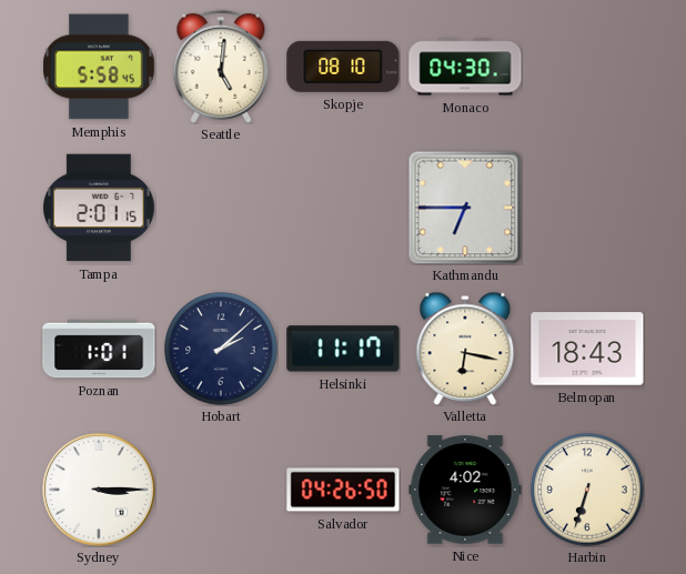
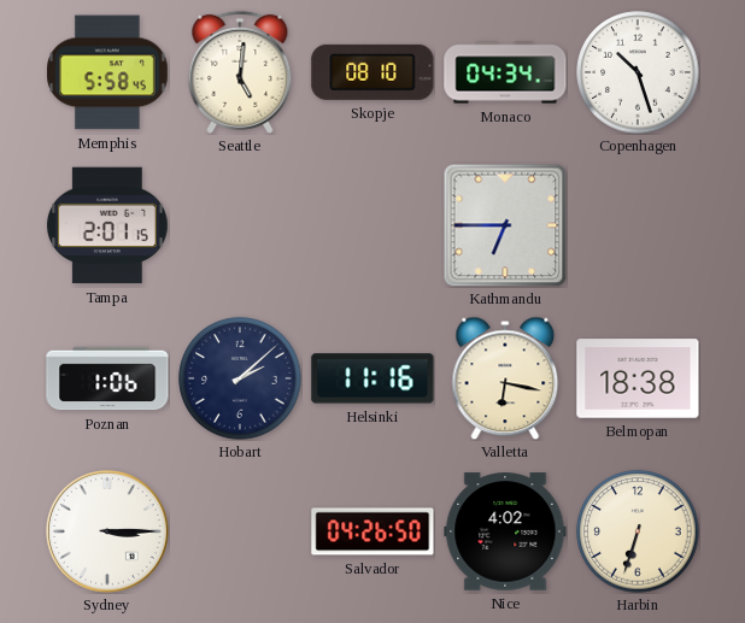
Monaco: 04:30 -> 04:34
Copenhagen: none -> 10:27
Poznan: 1:01 -> 1:06
Helsinki: 11:17 -> 11:16
Belmopan: 18:43 -> 18:38
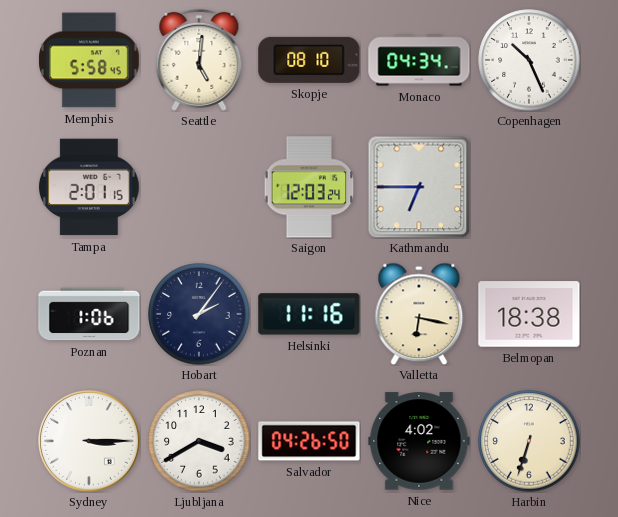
Copenhagen: 10:27 -> 10:26
Saigon: none -> 12:03
Hobart: 2:08 -> 2:06
Ljubljana: none -> 3:40
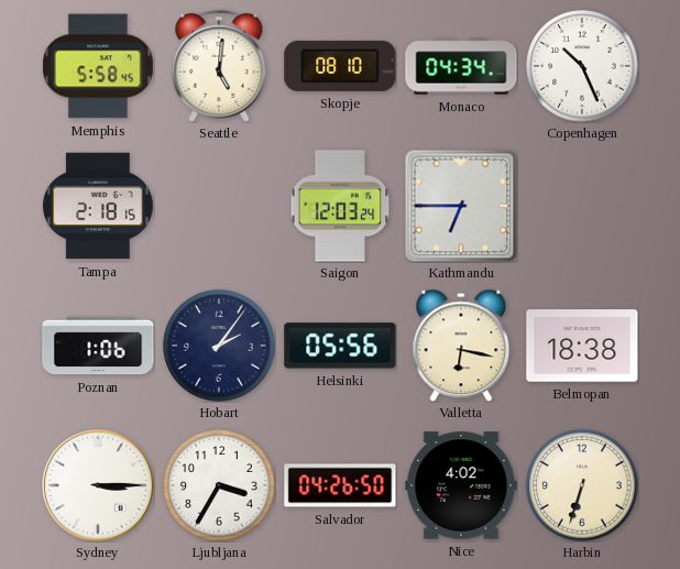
Tampa: 2:01 -> 2:18
Helsinki: 11:16 -> 05:56
Ljubljana: 3:40 -> 3:35
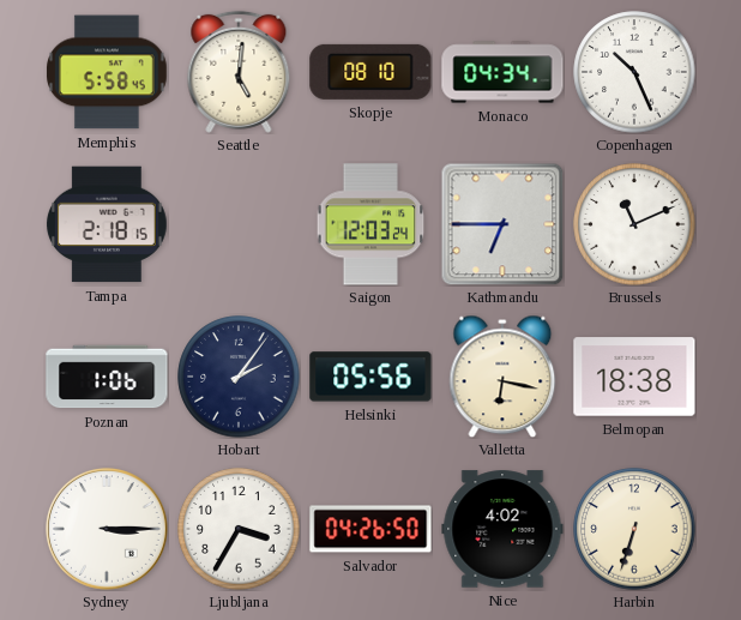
Brussels: none -> 11:11
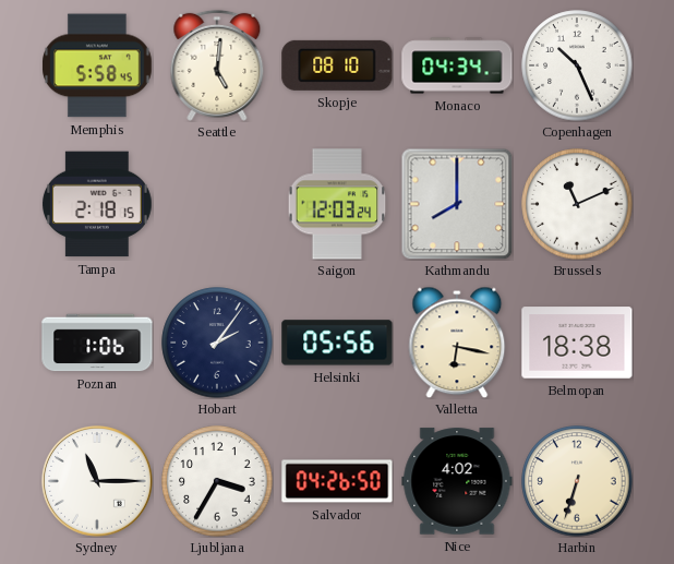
Kathmandu: 6:45 -> 8:00
Sydney: 3:15 -> 11:15
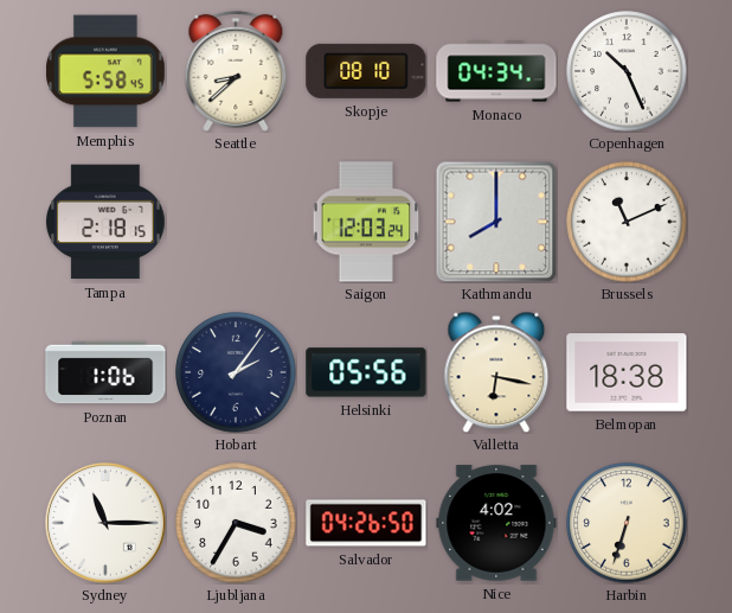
Seattle: 5:01 -> 8:38
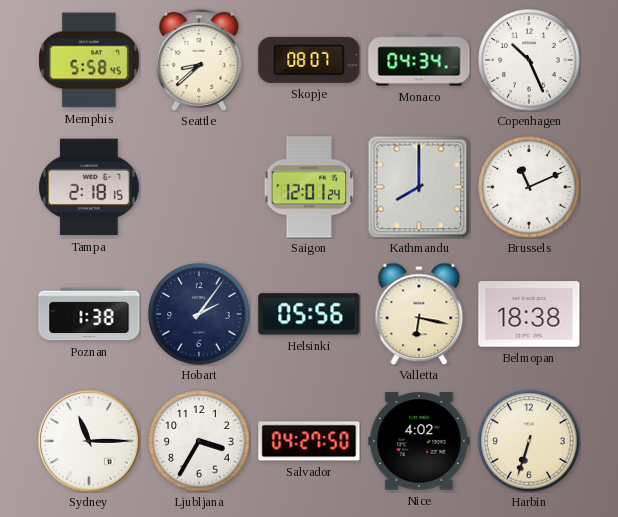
Skopje: 08:10 -> 08:07
Saigon: 12:03 -> 12:01
Poznan: 1:06 -> 1:38
Salvador: 04:26 -> 04:27
